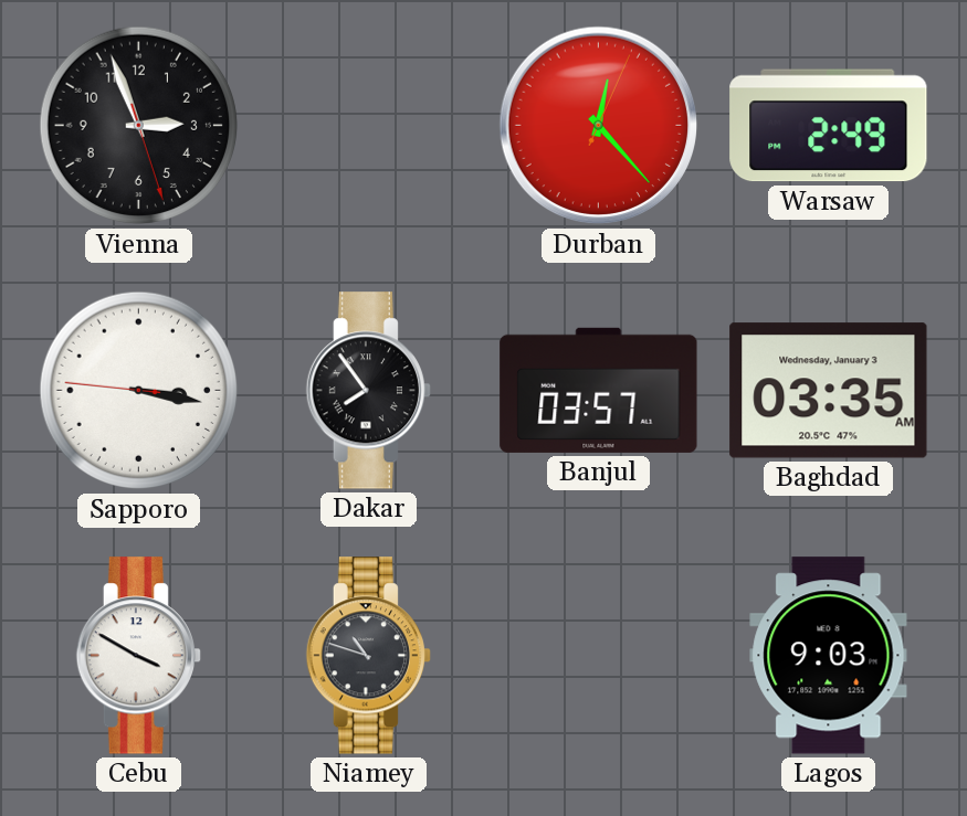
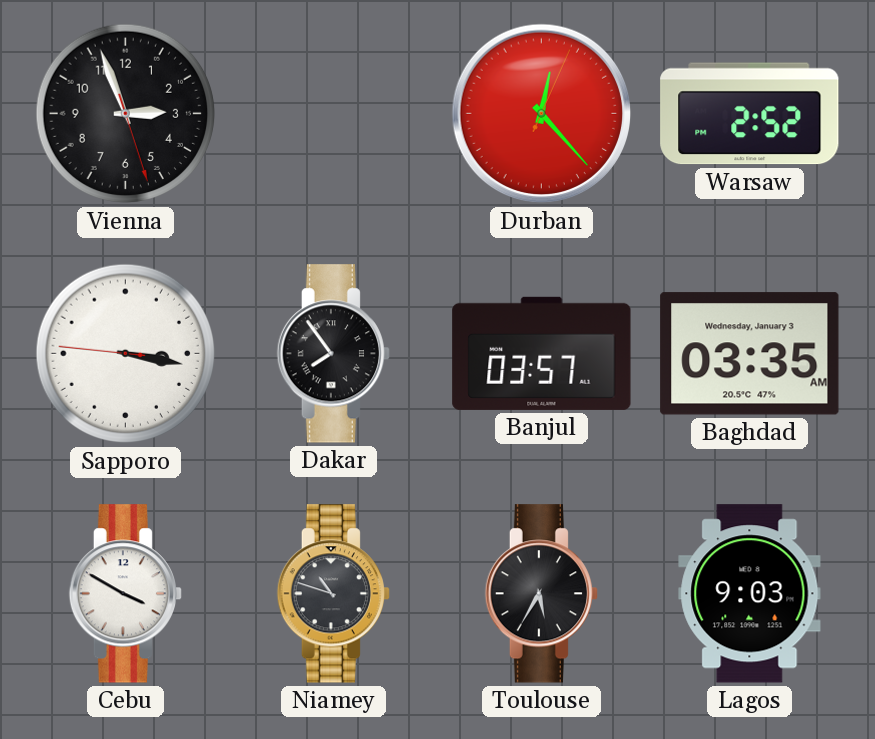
Warsaw: 2:49 -> 2:52
Toulouse: none -> 5:35
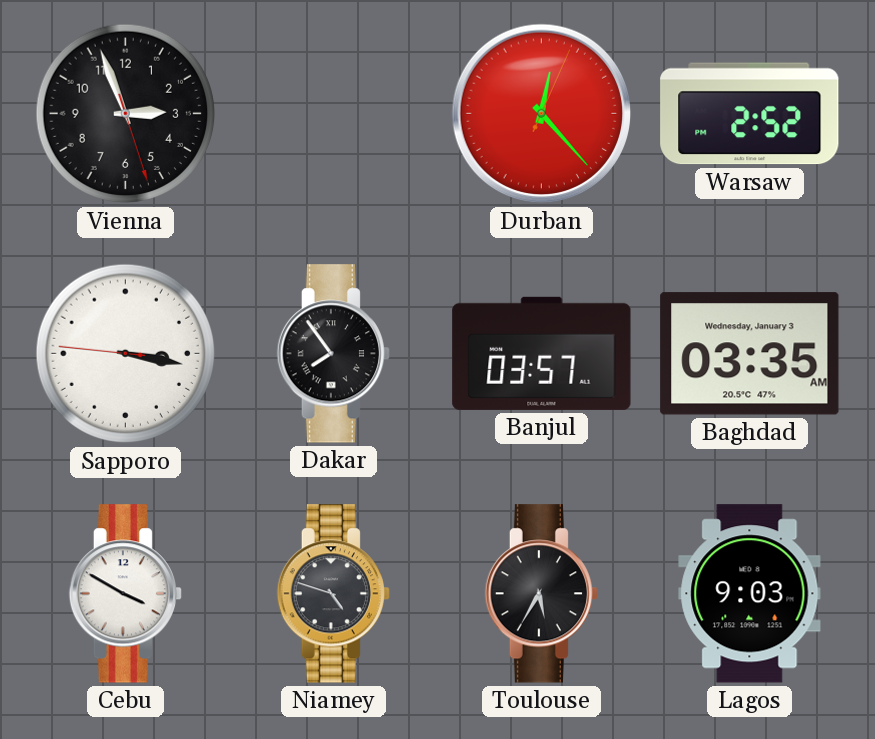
Niamey: 10:48 -> 4:48
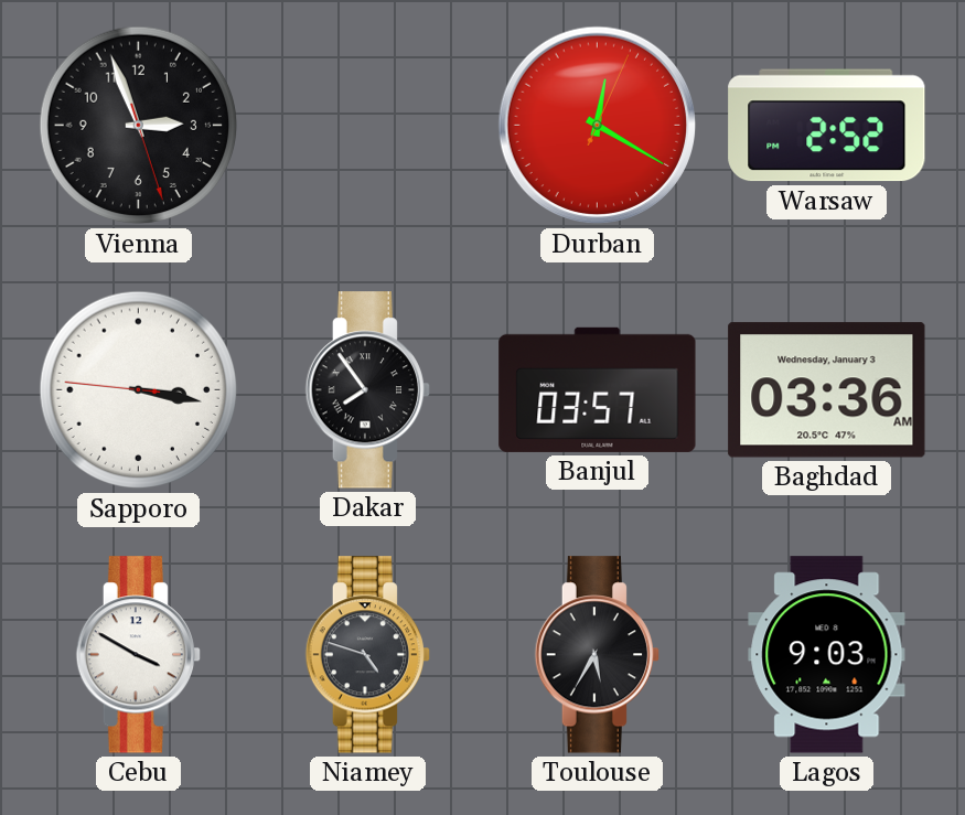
Durban: 12:23 -> 12:20
Baghdad: 03:35 -> 03:36
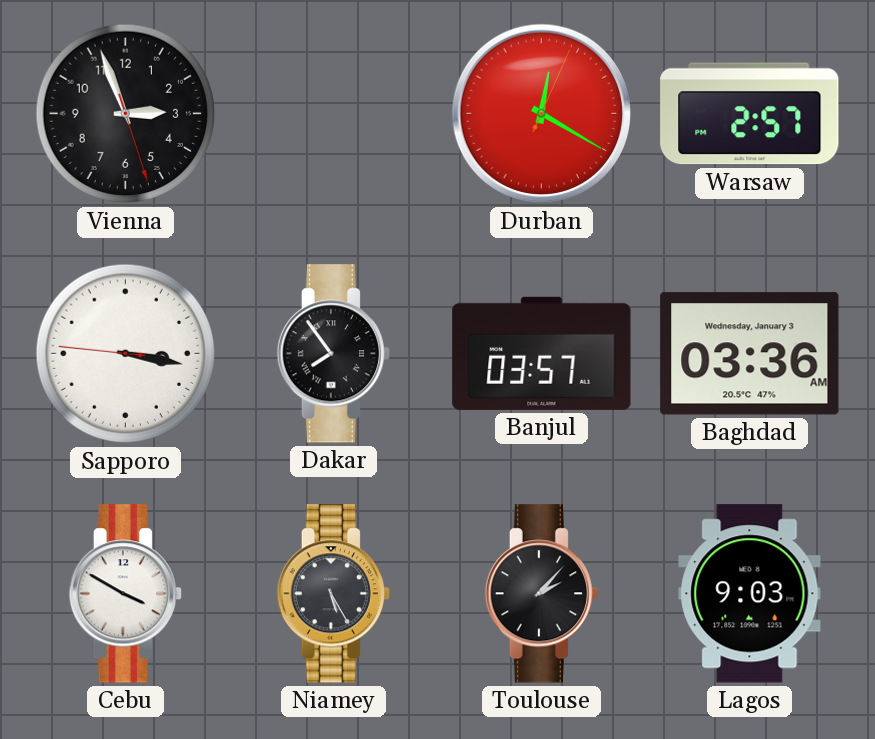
Warsaw: 2:52 -> 2:57
Niamey: 4:48 -> 5:25
Toulouse: 5:35 -> 2:07
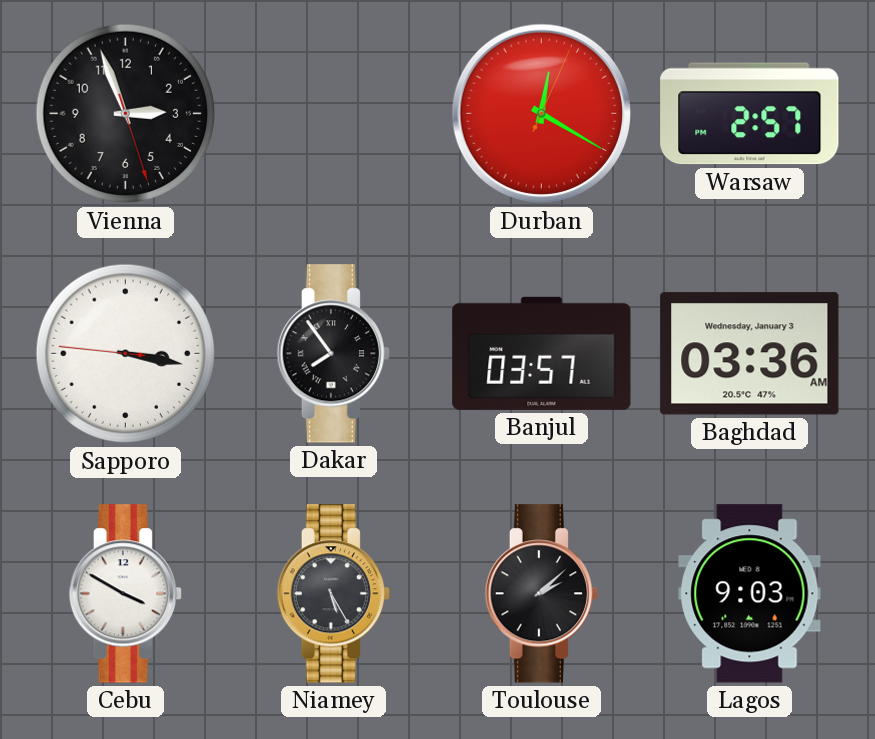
Toulouse: 2:07 -> 2:08
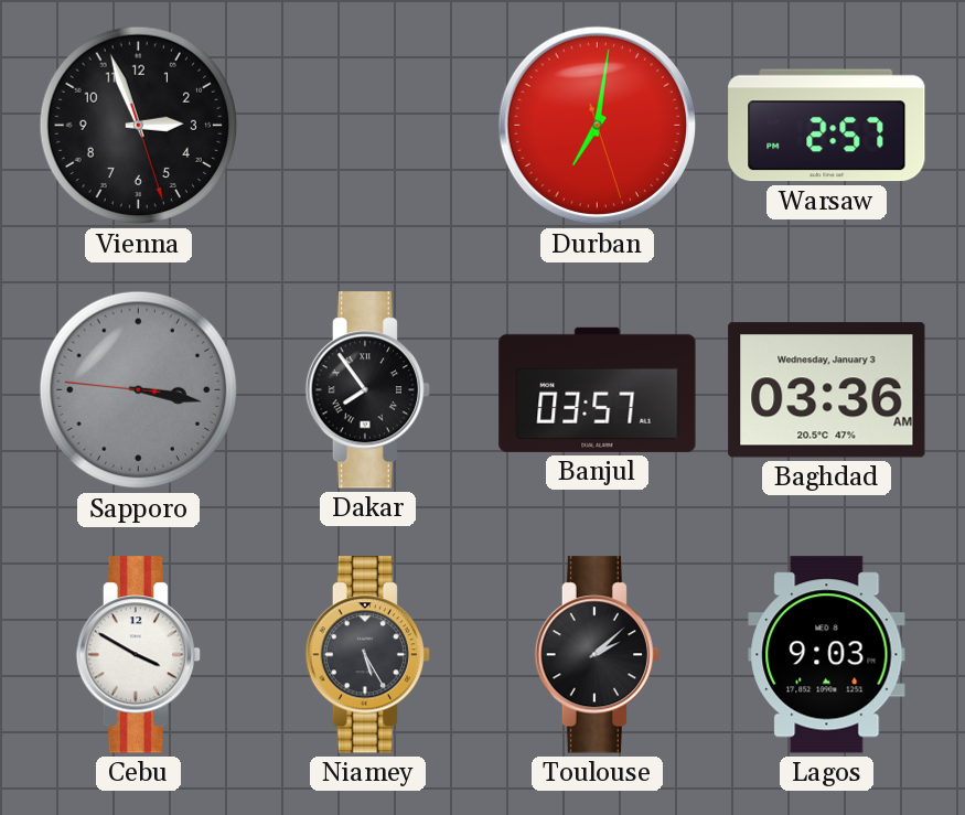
Durban: 12:20 -> 7:01
Sapporo dial: white -> grey
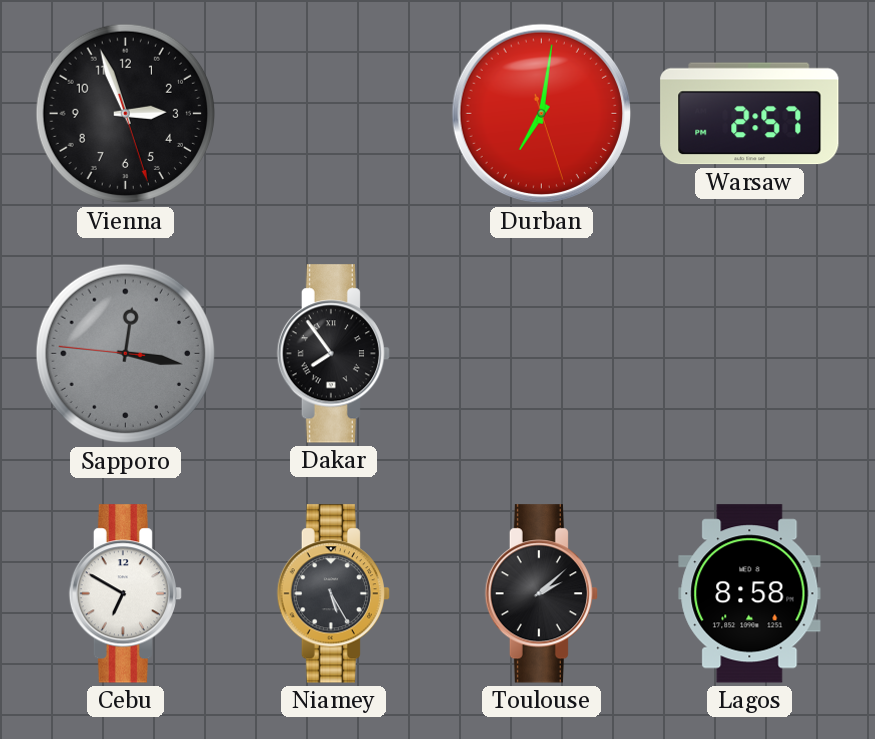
Sapporo: 3:16 -> 12:16
Banjul: 03:57 -> none
Baghdad: 03:36 -> none
Cebu: 3:50 -> 6:50
Lagos: 9:03 -> 8:58
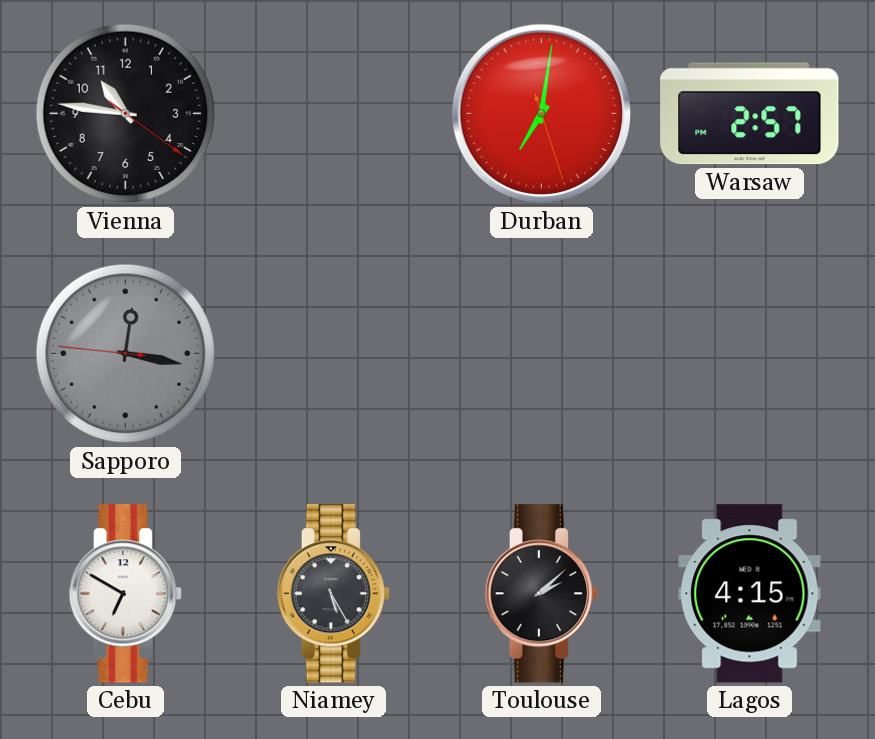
Vienna: 2:56 -> 10:46
Dakar: 7:54 -> none
Lagos: 8:58 -> 4:15
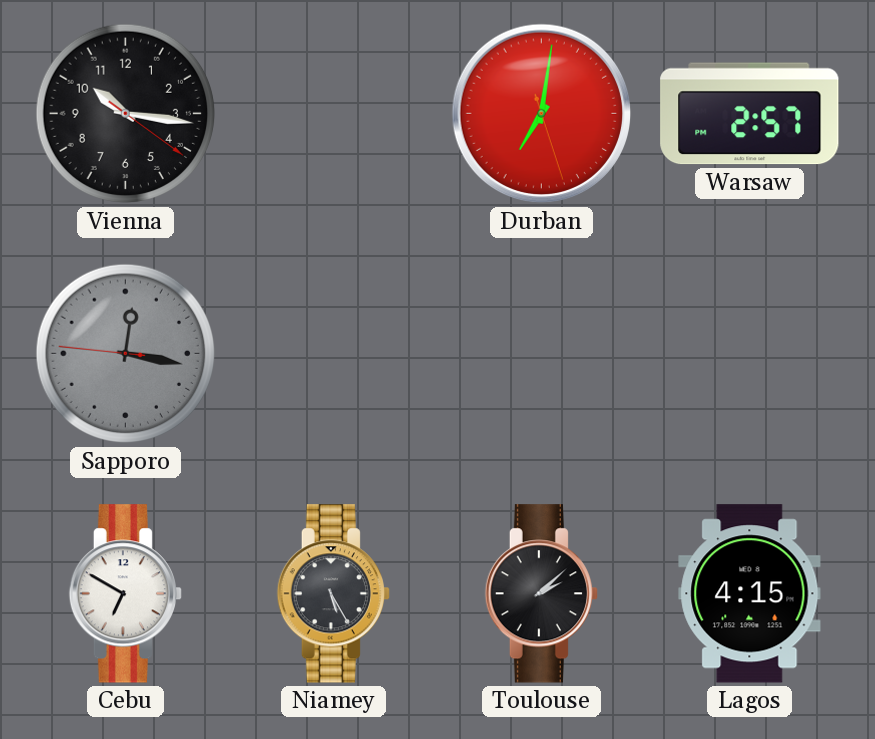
Vienna: 10:46 -> 10:16
